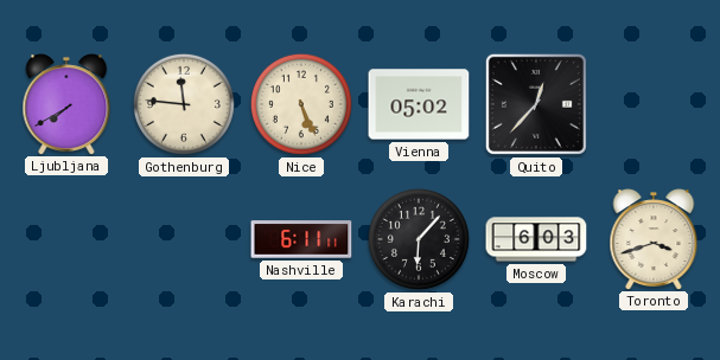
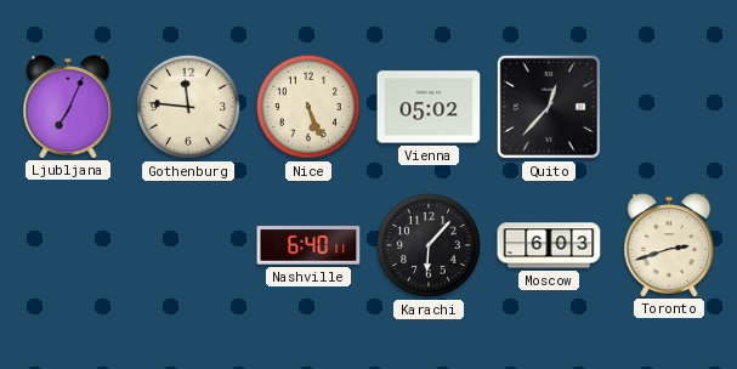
Ljubljana: 7:40 -> 7:04
Nashville: 6:11 -> 6:40
Toronto: 3:42 -> 2:42
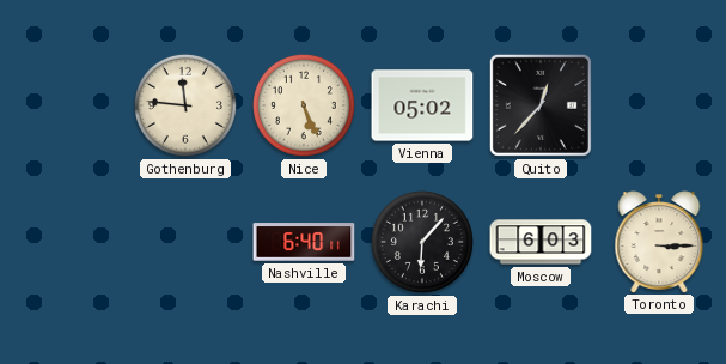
Ljubljana: 7:04 -> none
Toronto: 2:42 -> 3:15
